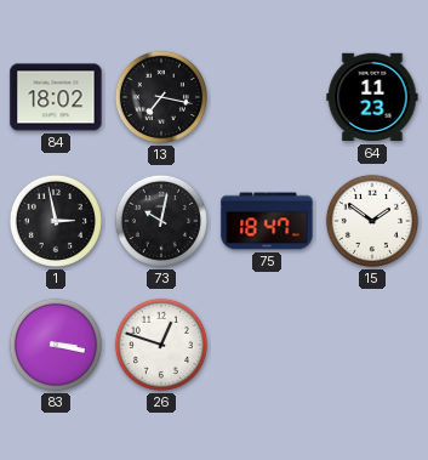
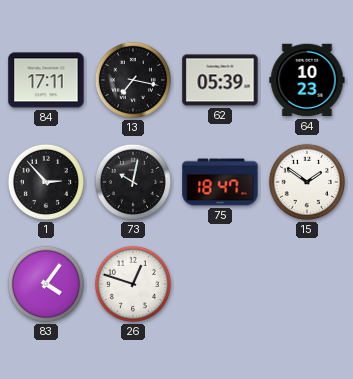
84: 18:02 -> 17:11
62: none -> 05:39
64: 11:23 -> 10:23
1: 2:58 -> 2:53
83: 3:17 -> 4:06
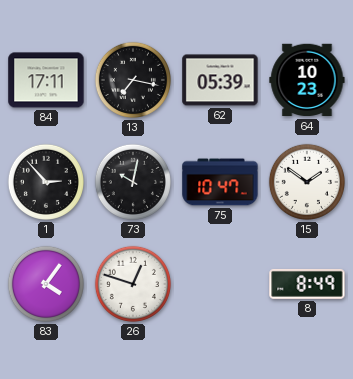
75: 18:47 -> 10:47
8: none -> 8:49
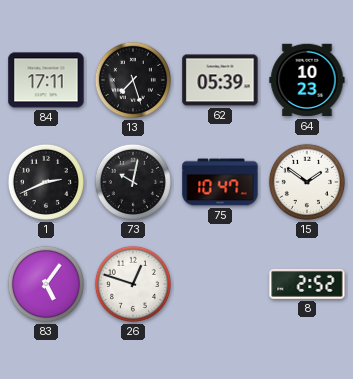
13: 7:17 -> 7:27
1: 2:53 -> 2:41
83: 4:06 -> 5:06
8: 8:49 -> 2:52
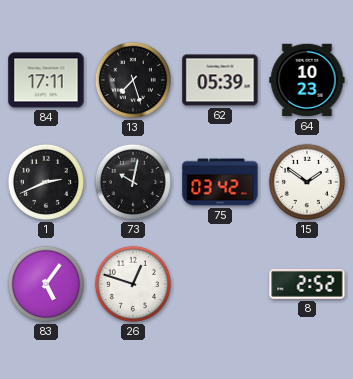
75: 10:47 -> 03:42
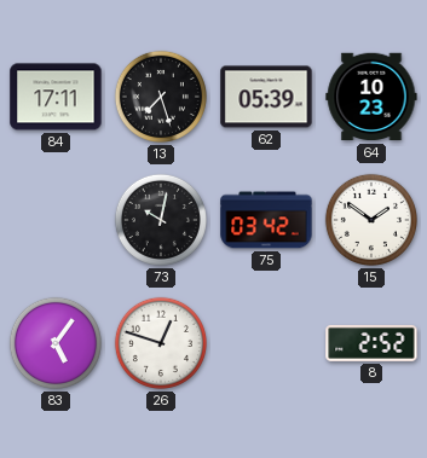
1: 2:41 -> none
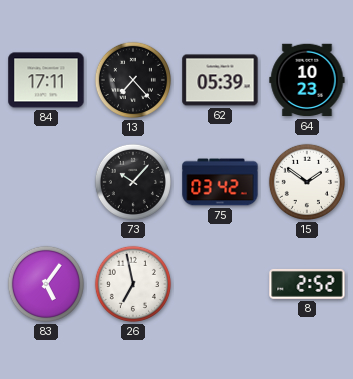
13: 7:27 -> 7:23
73: 10:02 -> 10:07
26: 12:48 -> 6:58
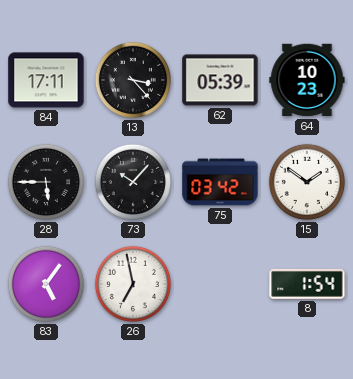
13: 7:23 -> 3:23
28: none -> 5:45
8: 2:52 -> 1:54
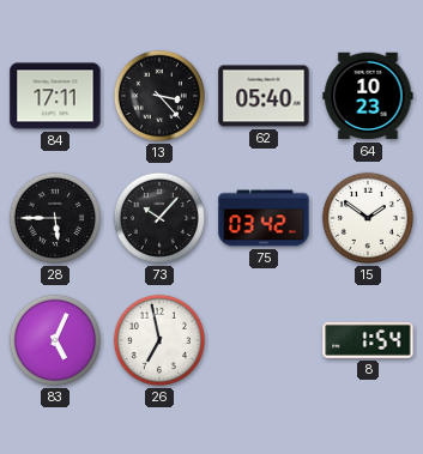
62: 05:39 -> 05:40
83: 5:06 -> 5:04
